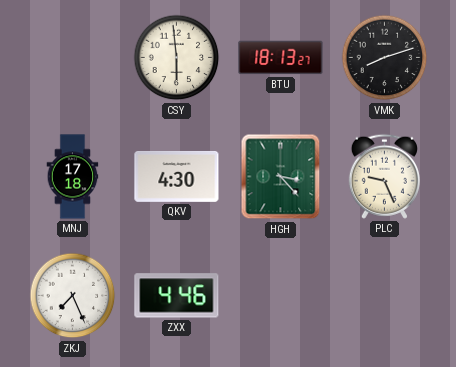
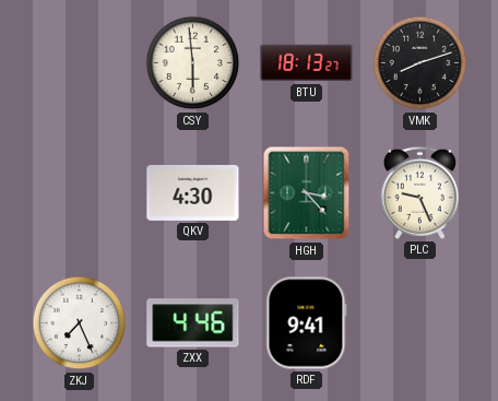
MNJ: 17:18 -> none
RDF: none -> 9:41
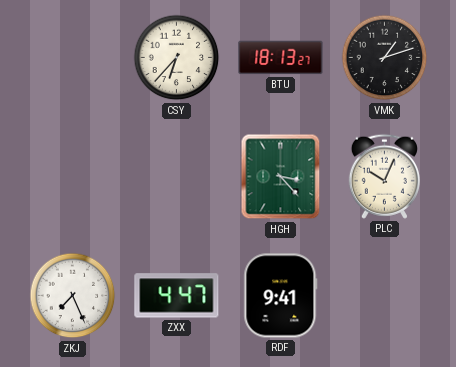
CSY: 5:59 -> 6:37
VMK: 8:12 -> 1:12
QKV: 4:30 -> none
PLC: 9:26 -> 10:04
ZXX: 4:46 -> 4:47
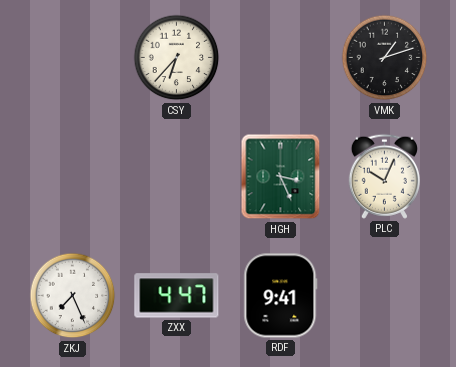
BTU: 18:13 -> none
HGH: 3:23 -> 3:26
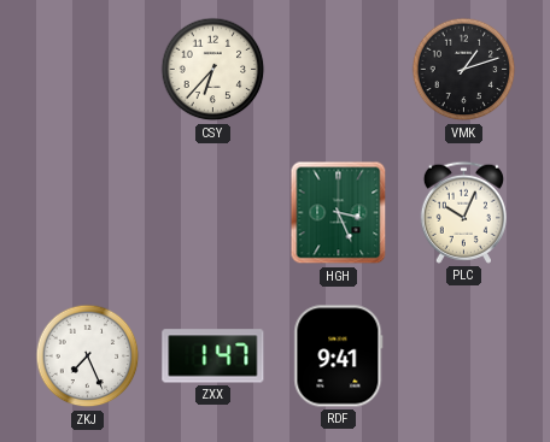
ZXX: 4:47 -> 1:47
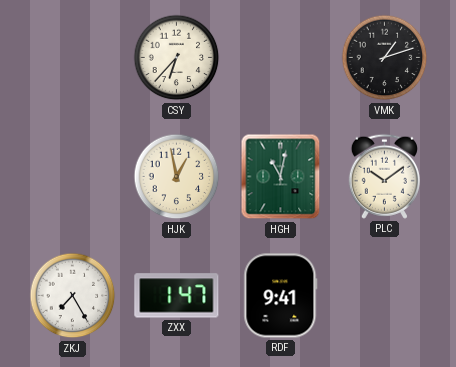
HJK: none -> 12:58
HGH: 3:26 -> 11:02
PLC: 10:04 -> 10:09
ZKJ: 7:26 -> 7:25
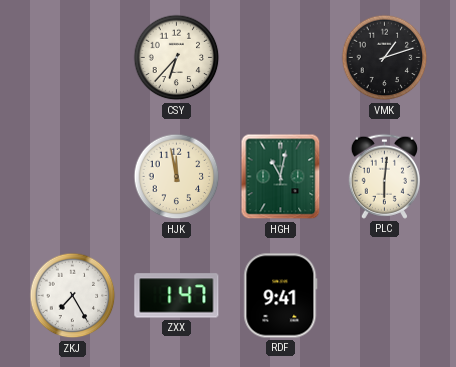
HJK: 12:58 -> 11:58
PLC: 10:09 -> 6:01
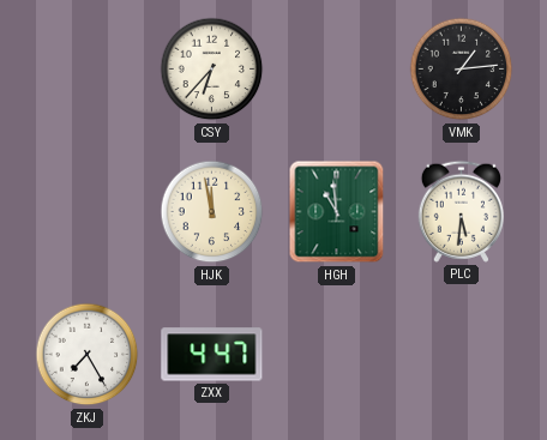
VMK: 1:12 -> 1:14
HGH: 11:02 -> 10:59
PLC: 6:01 -> 5:31
ZXX: 1:47 -> 4:47
RDF: 9:41 -> none
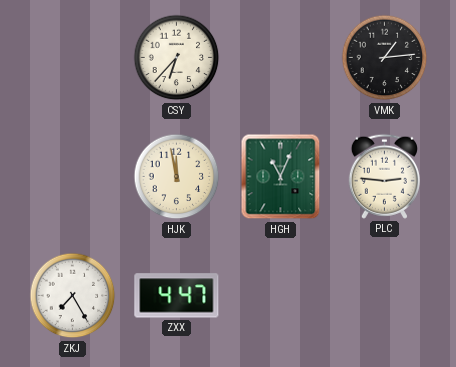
HGH: 10:59 -> 11:04
PLC: 5:31 -> 2:46
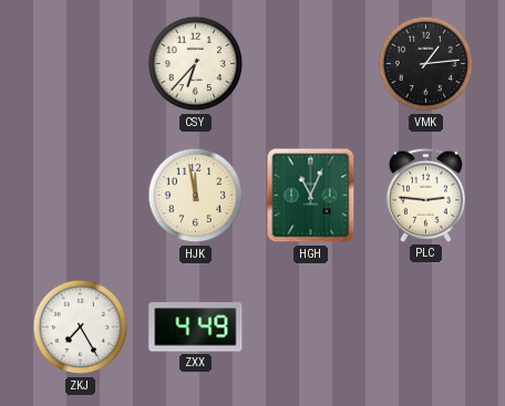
ZXX: 4:47 -> 4:49
